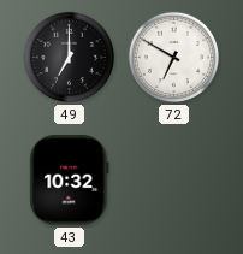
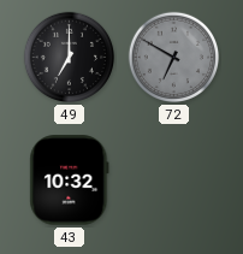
72 dial: white -> grey
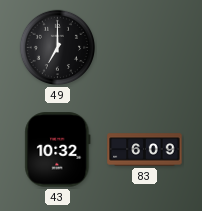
72: 6:50 -> none
83: none -> 6:09
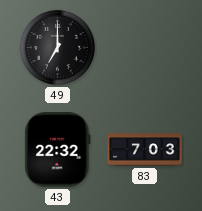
43: 10:32 -> 22:32
83: 6:09 -> 7:03
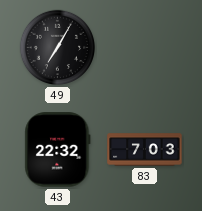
49: 7:00 -> 7:05
